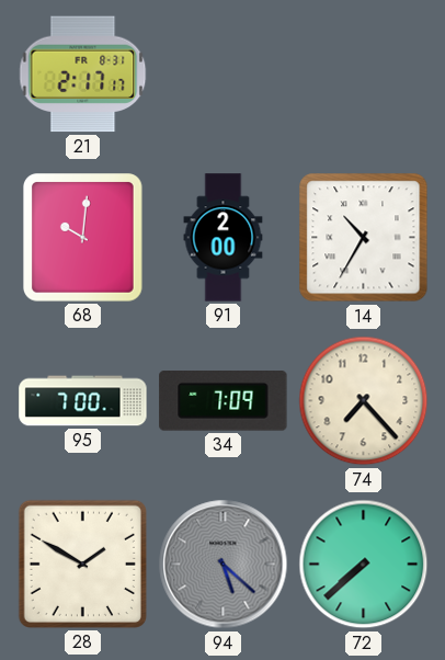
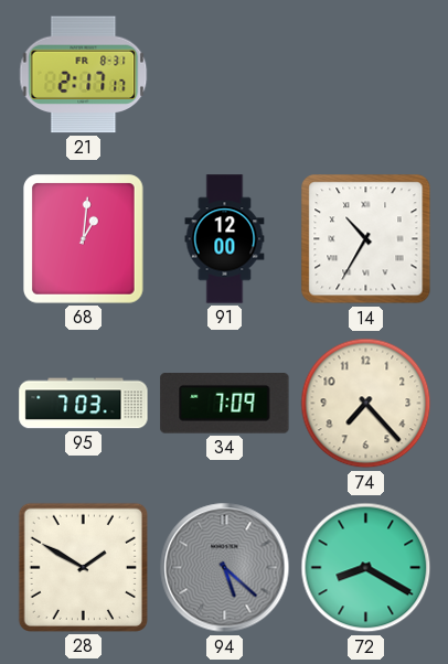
68: 10:01 -> 1:01
91: 2:00 -> 12:00
95: 7:00 -> 7:03
72: 7:38 -> 8:20
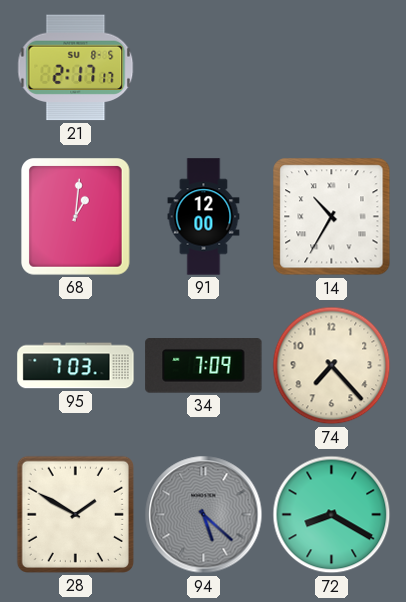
21 date: FR 8-31 -> SU 8-5
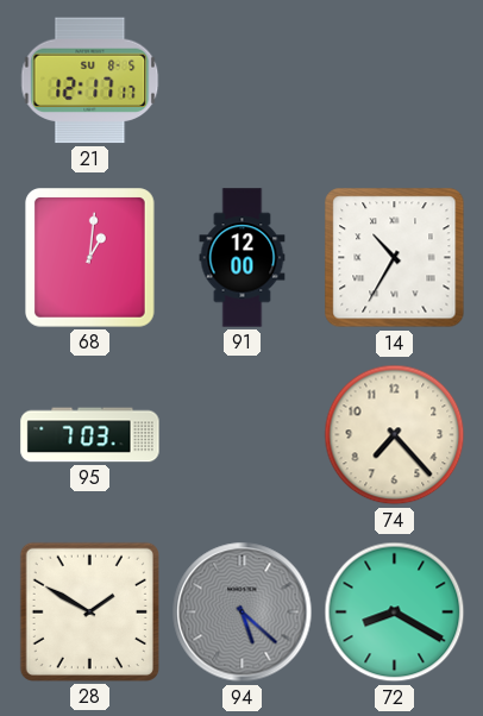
21: 2:17 -> 12:17
34: 7:09 -> none
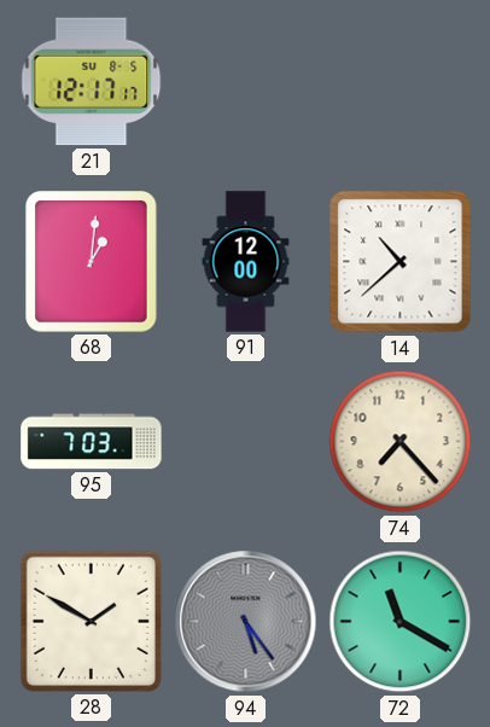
14: 10:35 -> 10:38
94: 5:22 -> 5:24
72: 8:20 -> 11:20
